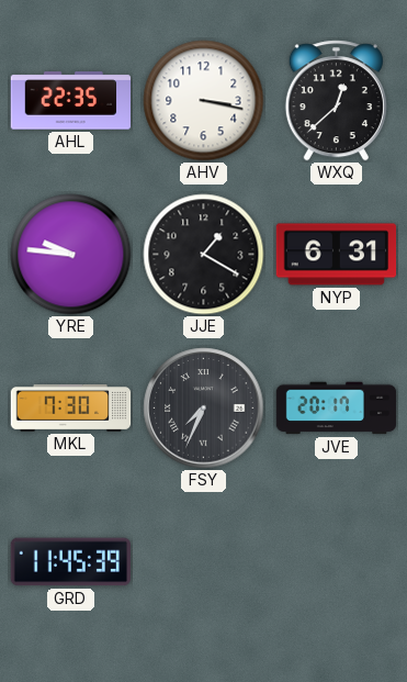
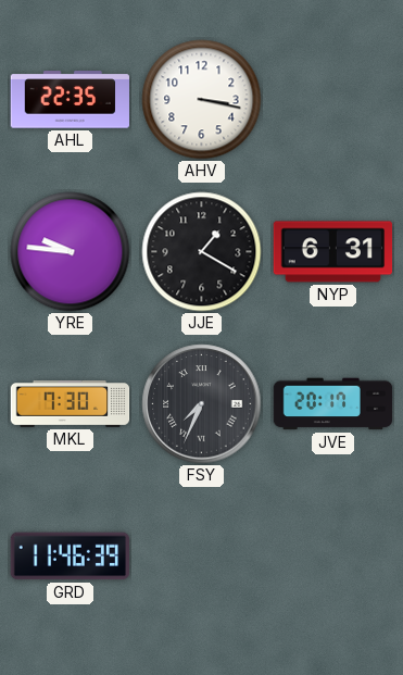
WXQ: 12:38 -> none
GRD: 11:45 -> 11:46
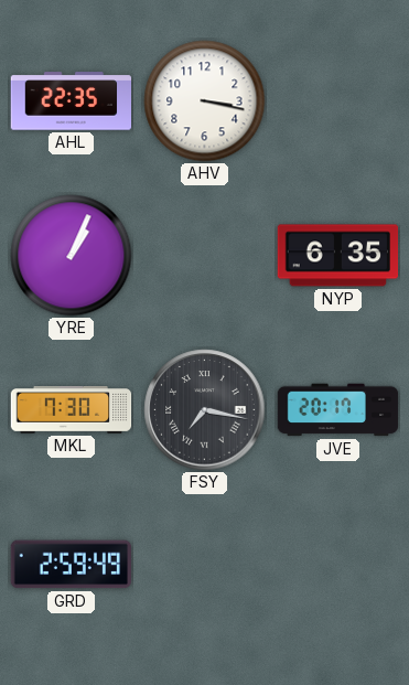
YRE: 9:46 -> 1:04
JJE: 1:20 -> none
NYP: 6:31 -> 6:35
FSY: 7:34 -> 7:17
GRD: 11:46 -> 2:59
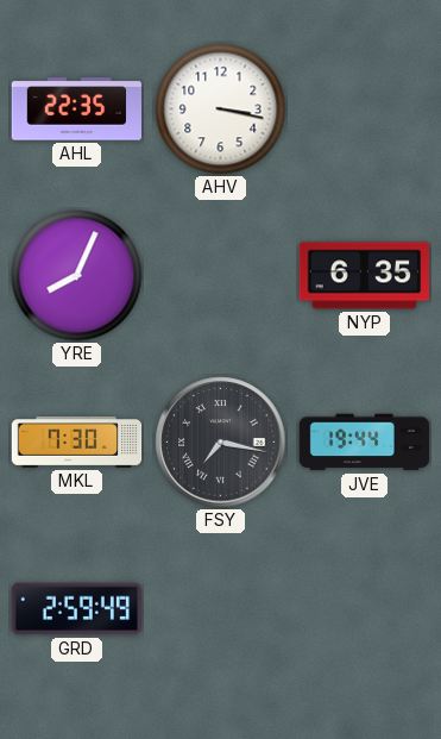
YRE: 1:04 -> 8:04
JVE: 20:17 -> 19:44
